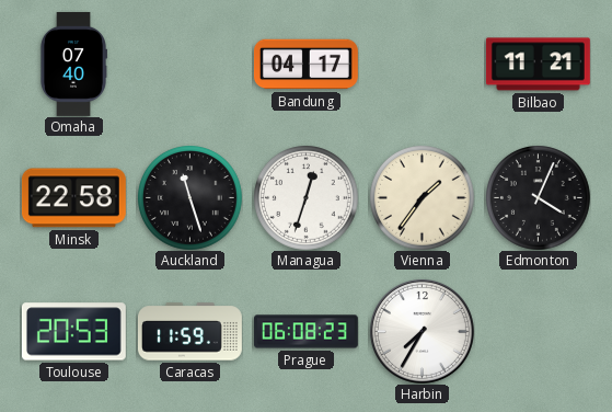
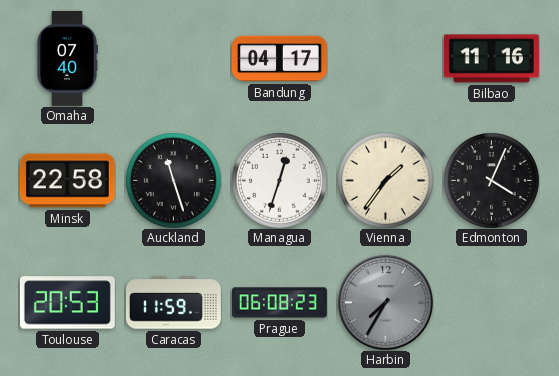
Bilbao: 11:21 -> 11:16
Harbin dial: white -> grey
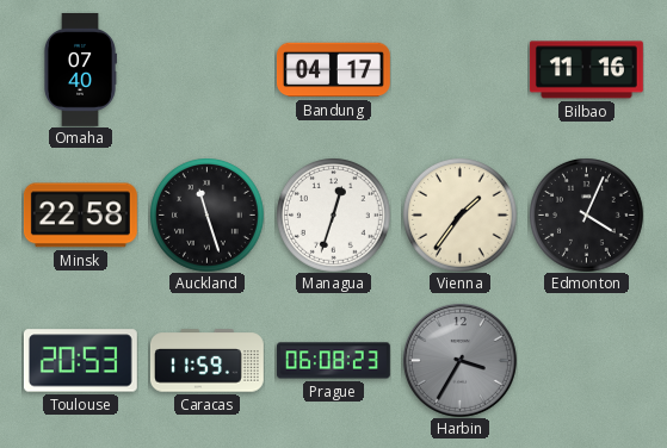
Harbin: 7:35 -> 3:35
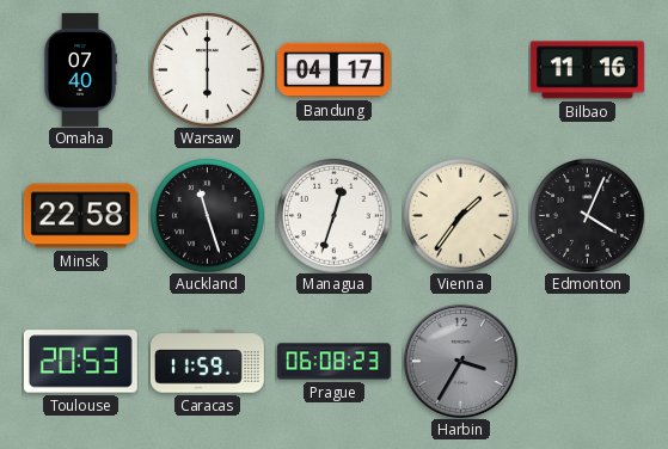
Warsaw: none -> 6:00
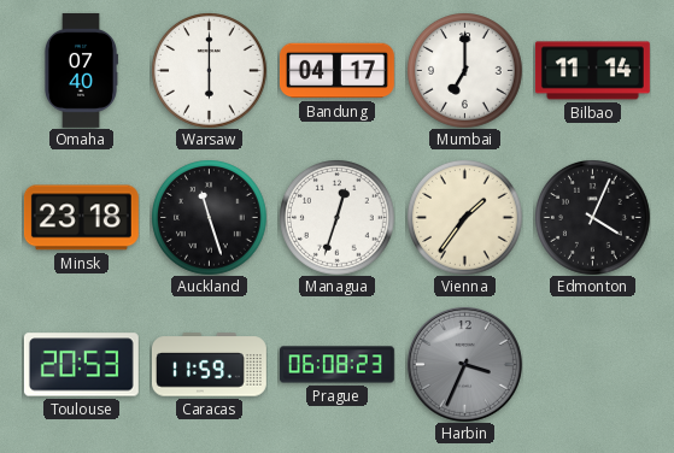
Mumbai: none -> 7:00
Bilbao: 11:16 -> 11:14
Minsk: 22:58 -> 23:18
Harbin: 3:35 -> 3:34
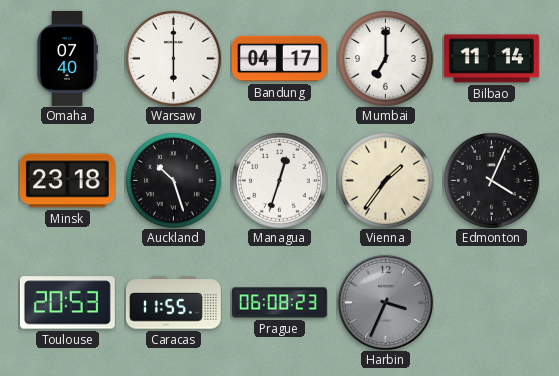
Auckland: 11:27 -> 10:27
Caracas: 11:59 -> 11:55
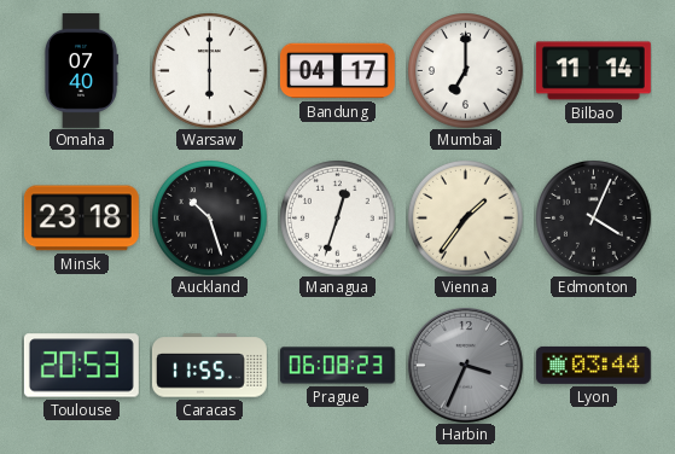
Lyon: none -> 03:44
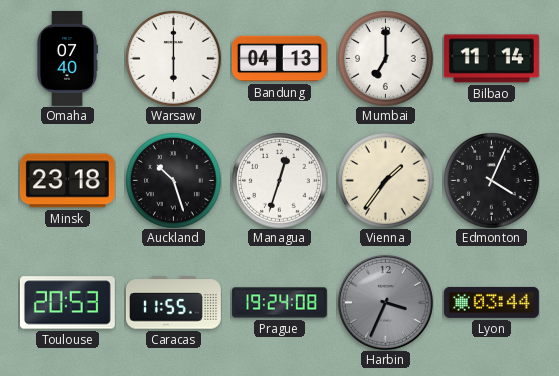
Bandung: 04:17 -> 04:13
Prague: 06:08 -> 19:24
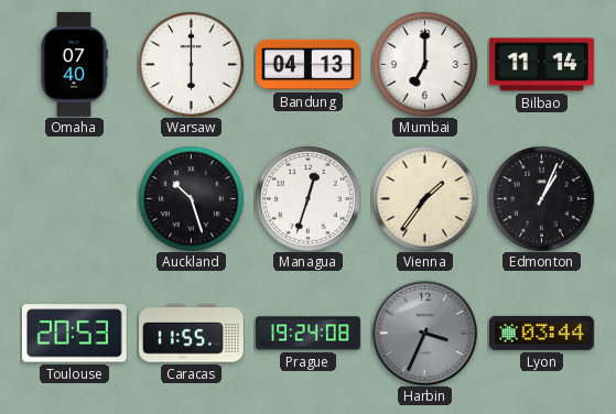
Minsk: 23:18 -> none
Edmonton: 4:04 -> 1:04
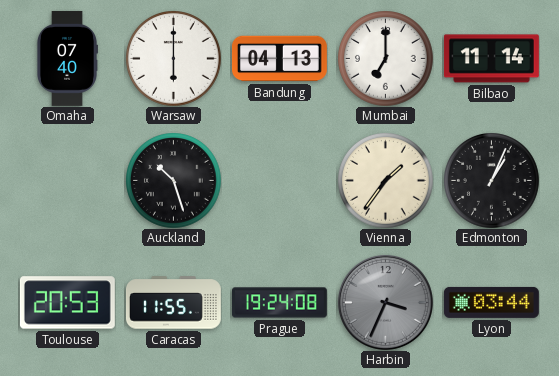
Managua: 12:33 -> none
